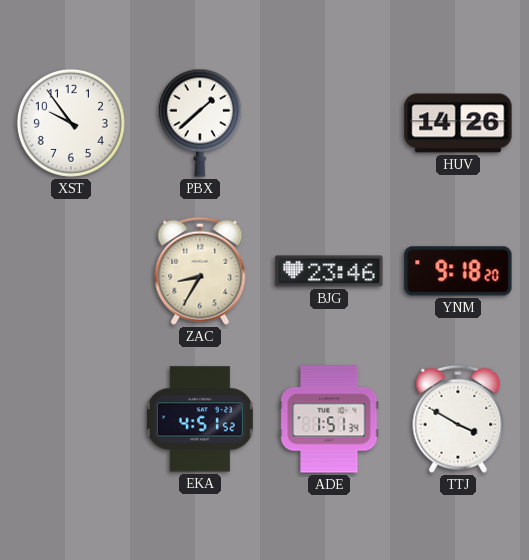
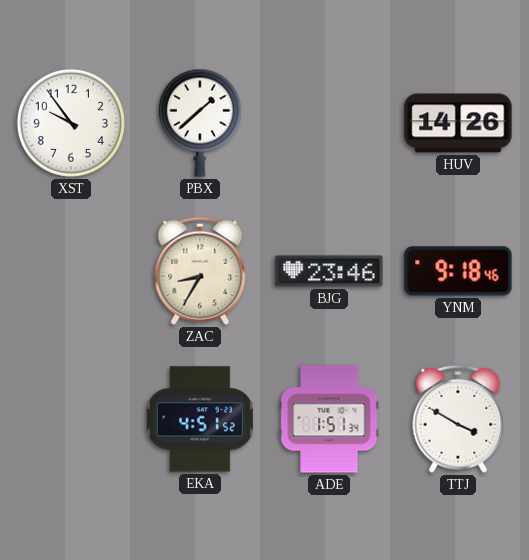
YNM: 9:18:20 -> 9:18:46
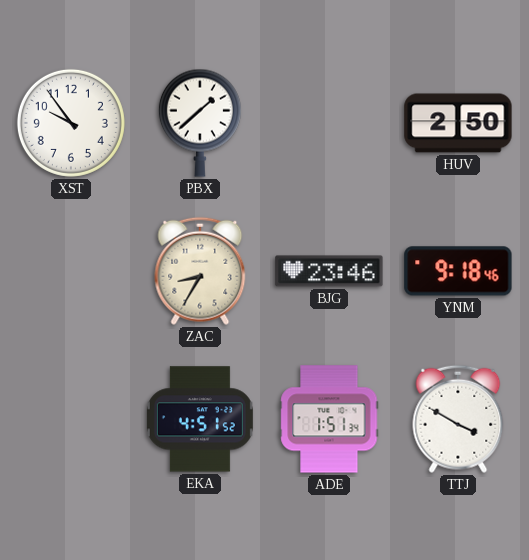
HUV: 14:26 -> 2:50
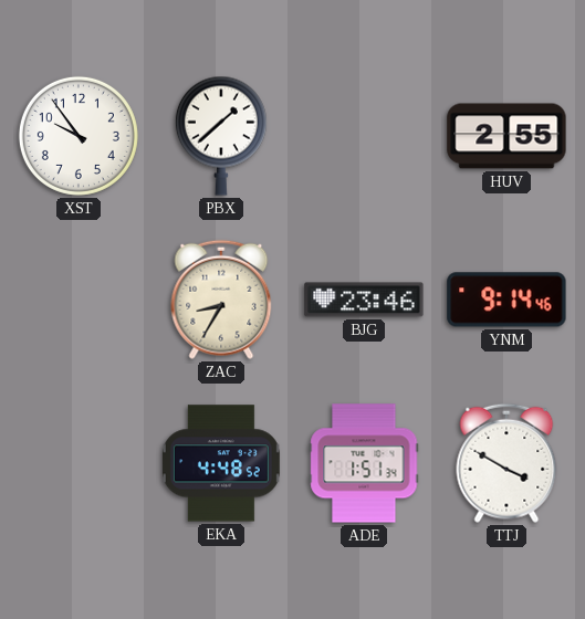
HUV: 2:50 -> 2:55
YNM: 9:18 -> 9:14
EKA: 4:51 -> 4:48
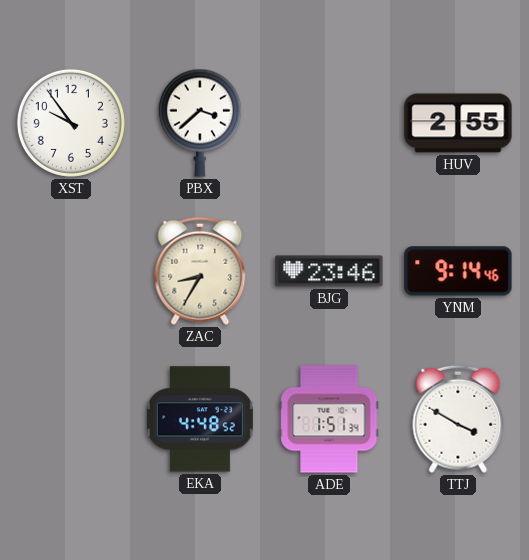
PBX: 1:38 -> 3:38
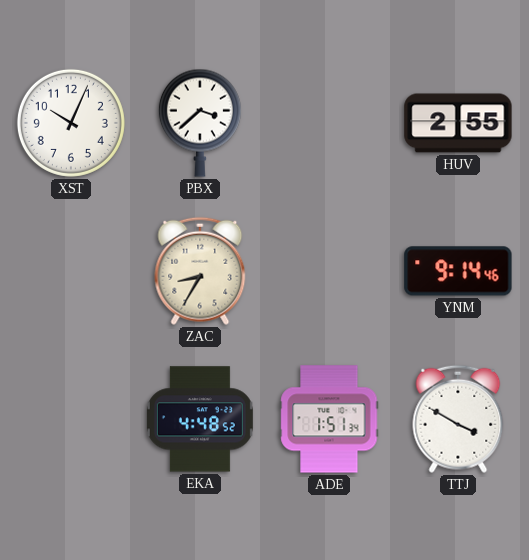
XST: 9:54 -> 10:04
BJG: 23:46 -> none
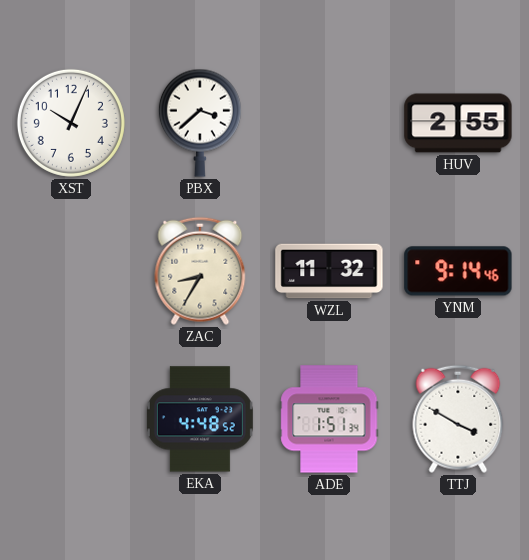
WZL: none -> 11:32
